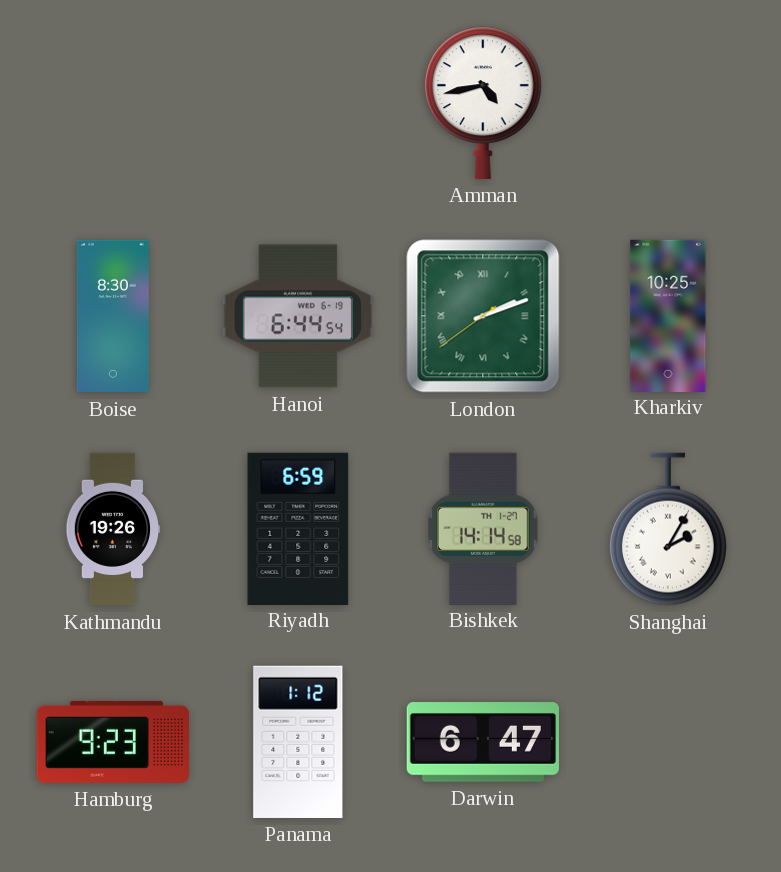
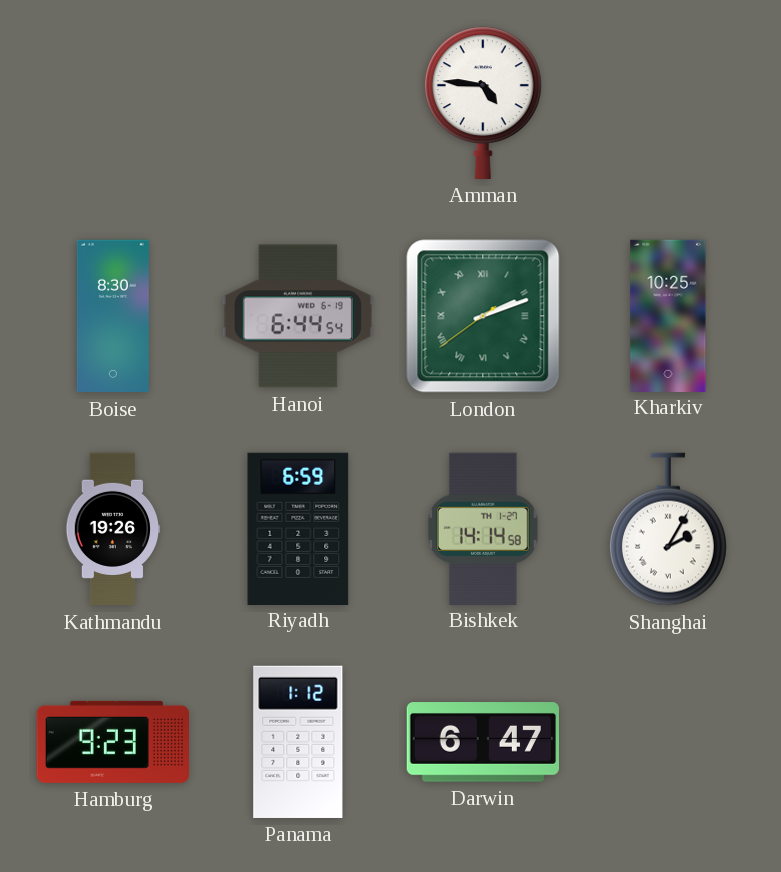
Amman: 4:43 -> 4:46
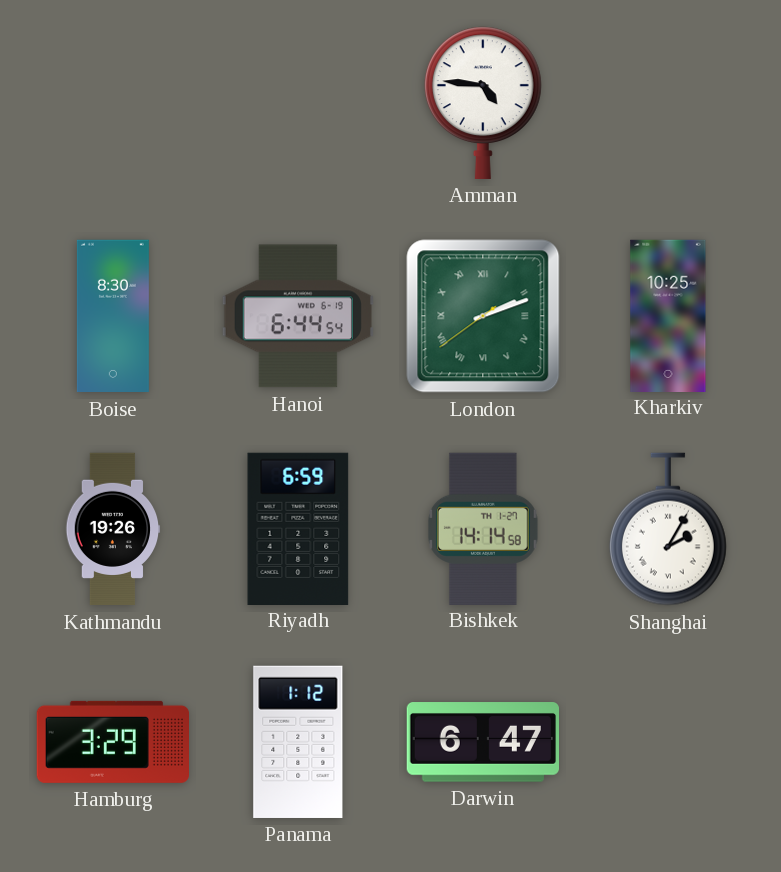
Hamburg: 9:23 -> 3:29
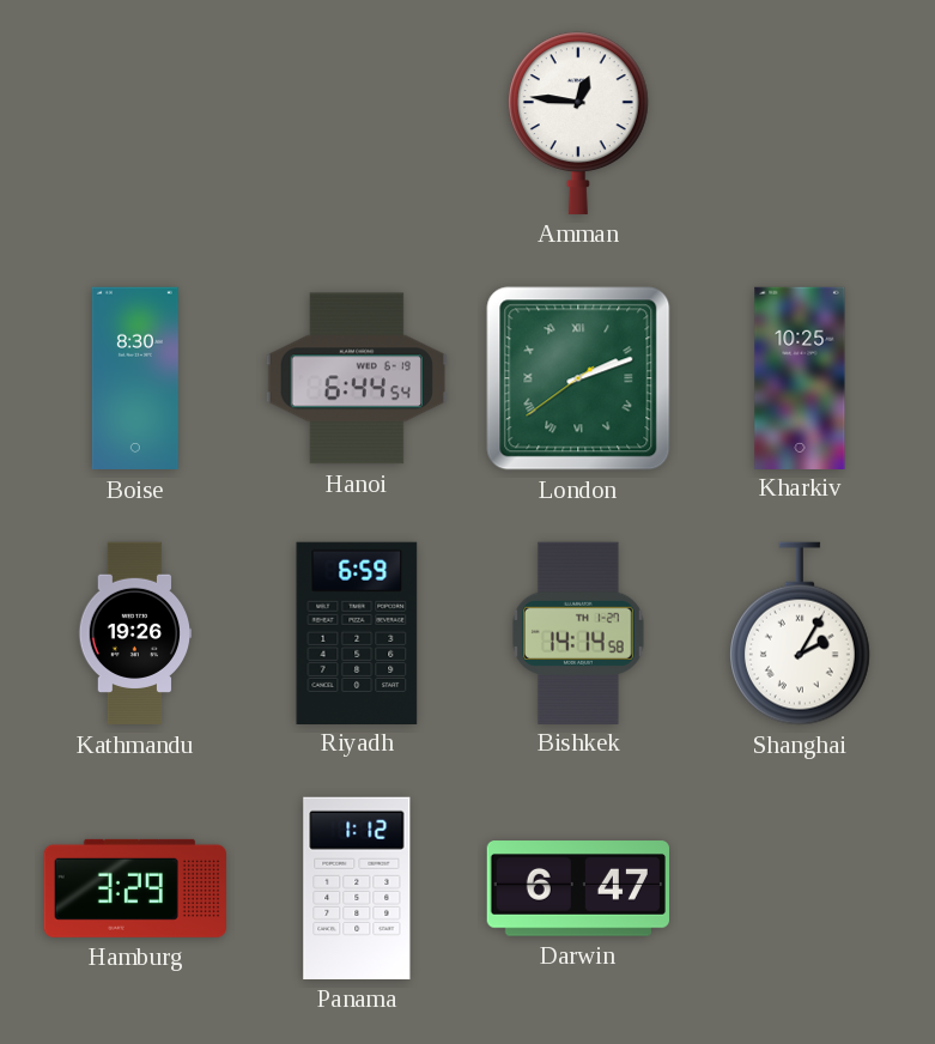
Amman: 4:46 -> 12:46
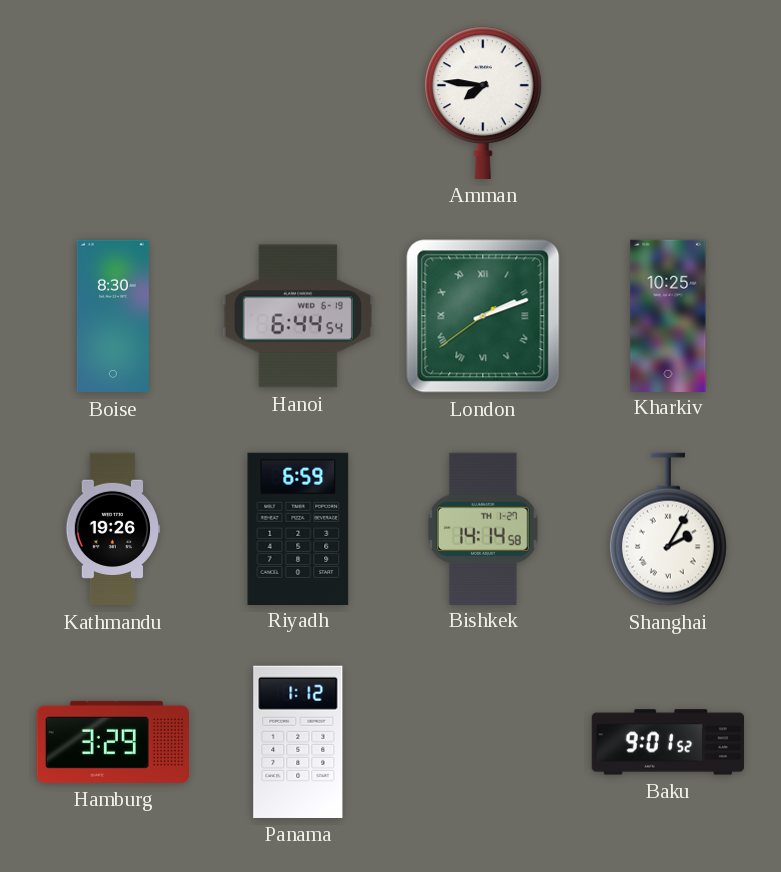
Amman: 12:46 -> 7:46
Darwin: 6:47 -> none
Baku: none -> 9:01
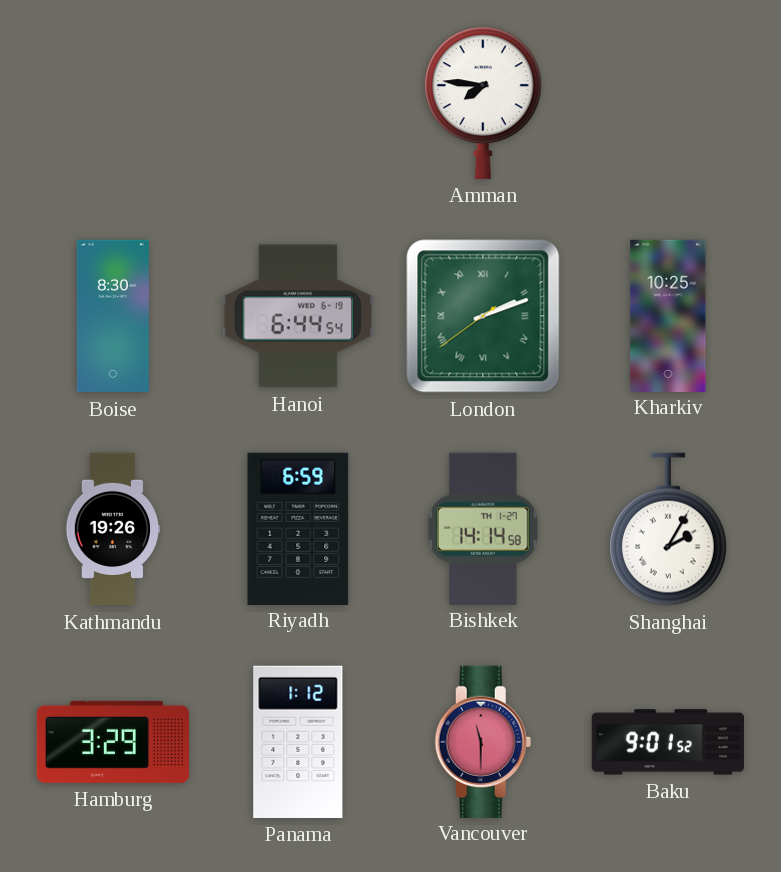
Vancouver: none -> 11:30
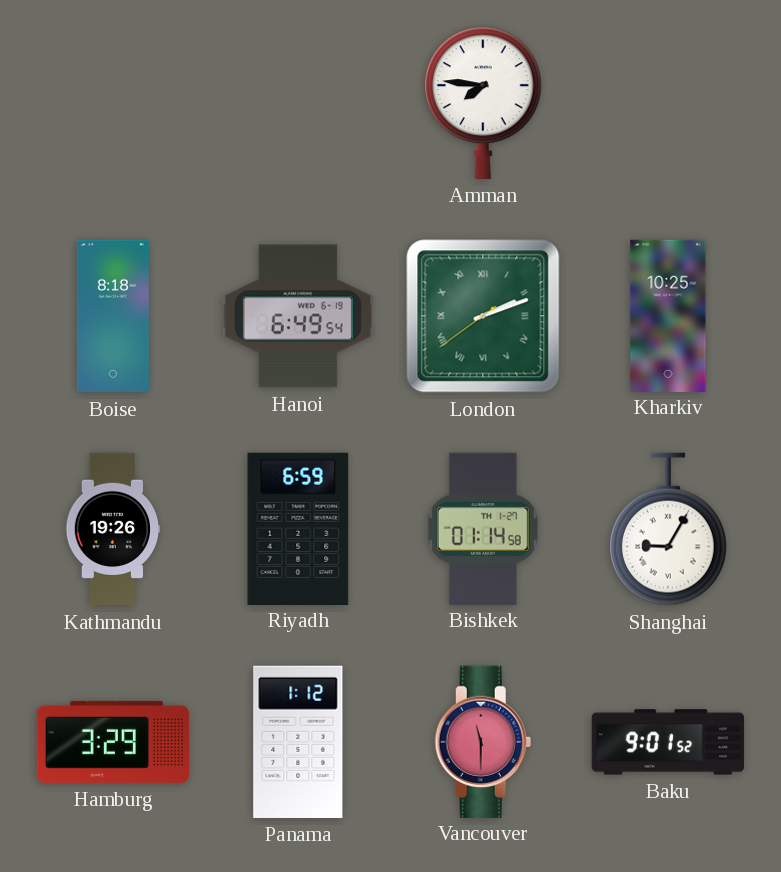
Boise: 8:30 -> 8:18
Hanoi: 6:44 -> 6:49
Bishkek: 14:14 -> 01:14
Shanghai: 2:05 -> 9:05
